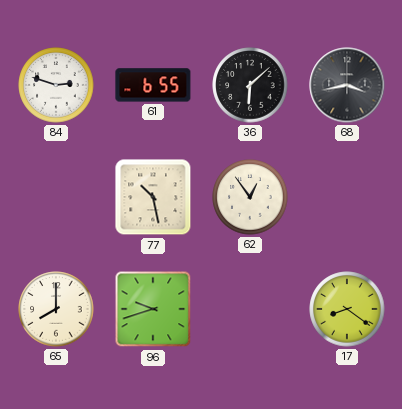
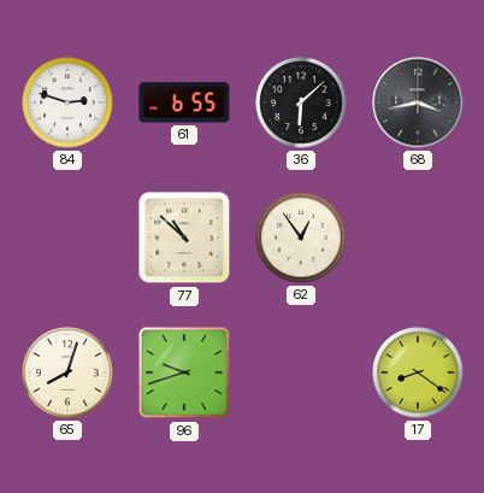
77: 10:28 -> 10:52
65: 8:00 -> 8:03
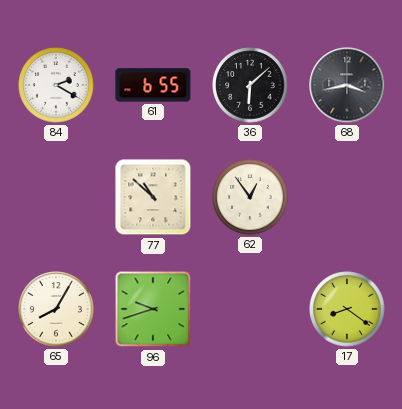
84: 2:48 -> 2:20
65: 8:03 -> 8:05
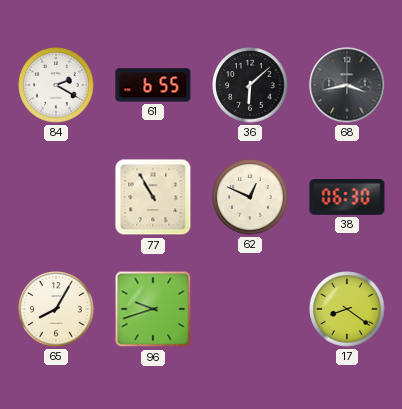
77: 10:52 -> 10:55
62: 12:54 -> 12:49
38: none -> 06:30
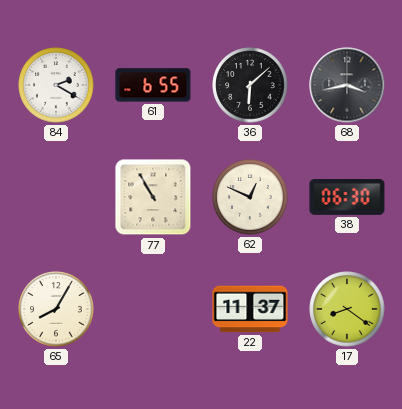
96: 9:42 -> none
22: none -> 11:37
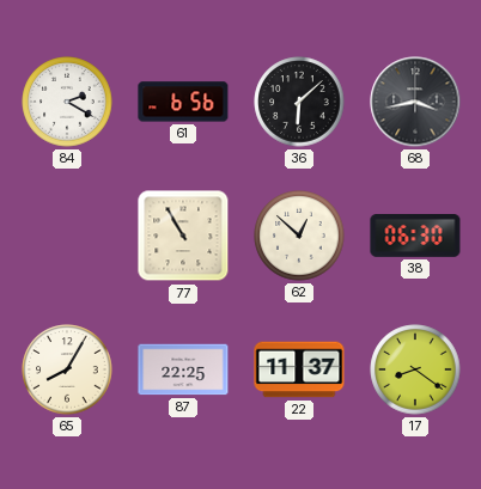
61: 6:55 -> 6:56
62: 12:49 -> 12:52
87: none -> 22:25
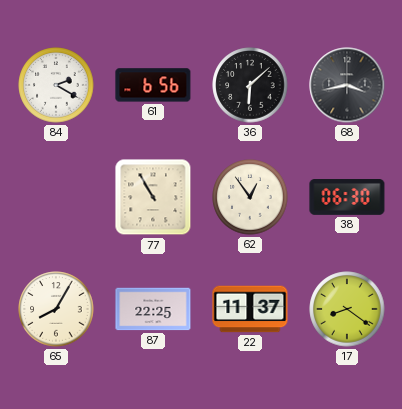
62: 12:52 -> 12:54
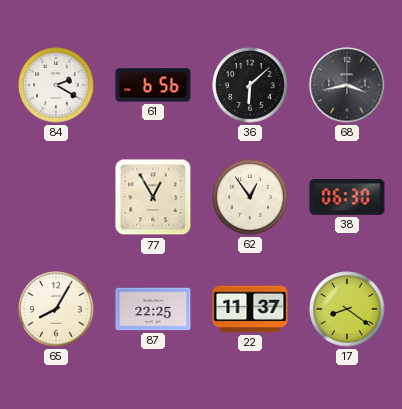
77: 10:55 -> 12:55
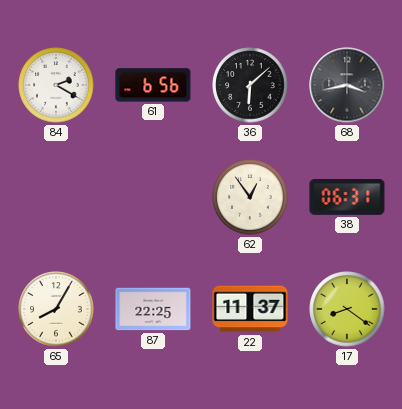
77: 12:55 -> none
38: 06:30 -> 06:31
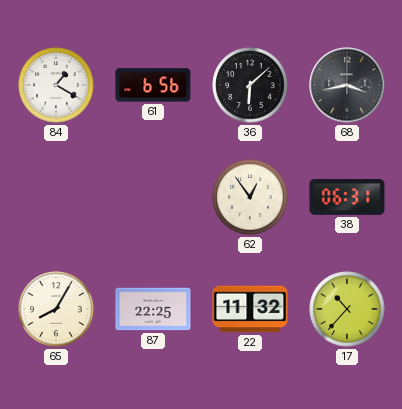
84: 2:20 -> 1:20
22: 11:37 -> 11:32
17: 8:21 -> 10:37
